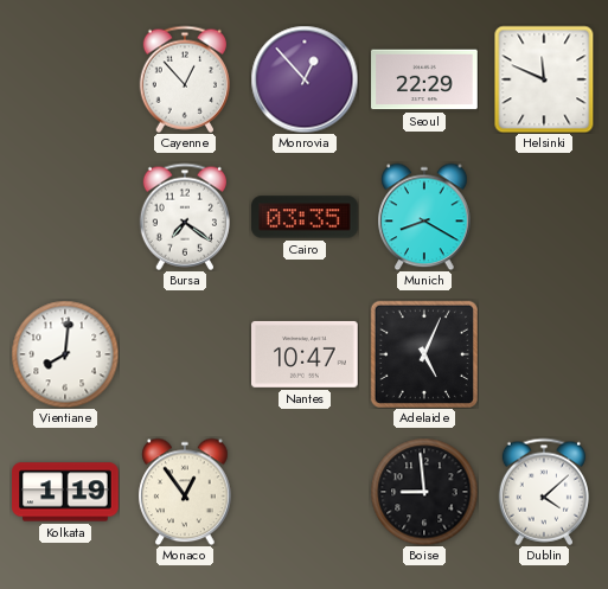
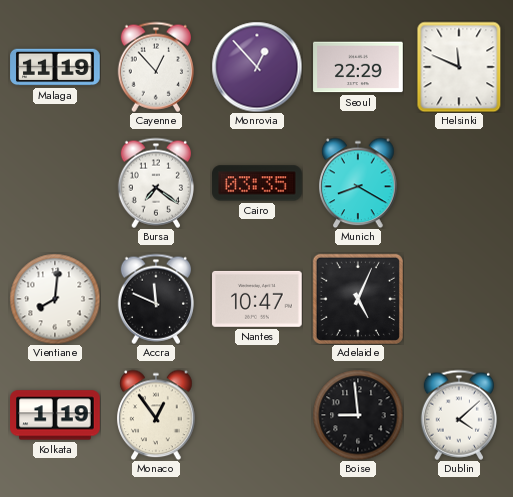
Malaga: none -> 11:19
Accra: none -> 11:49
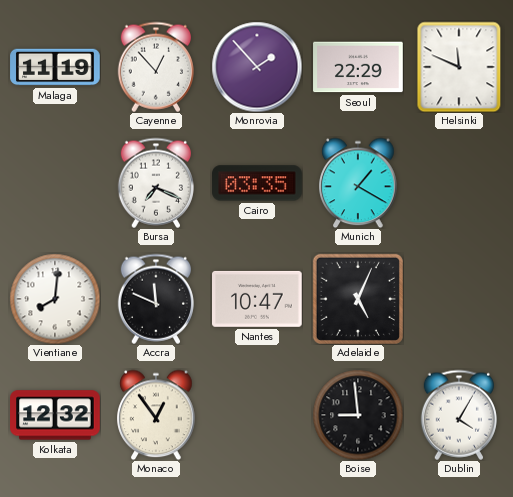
Monrovia: 12:53 -> 1:53
Bursa: 7:21 -> 7:19
Munich: 8:20 -> 1:20
Kolkata: 1:19 -> 12:32
Dublin: 4:08 -> 4:05
